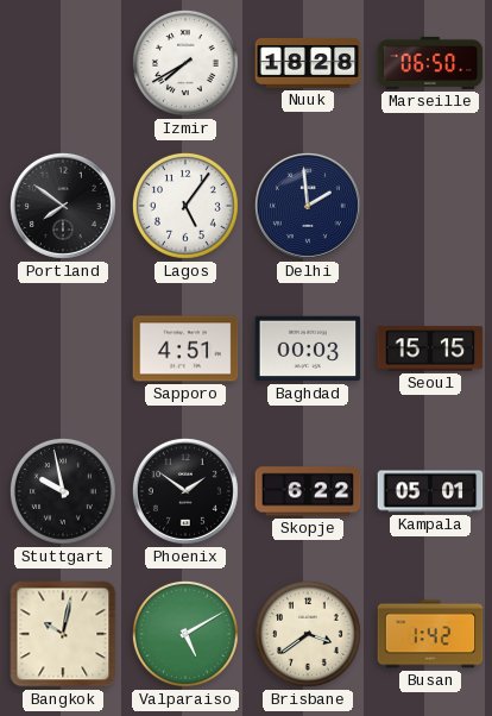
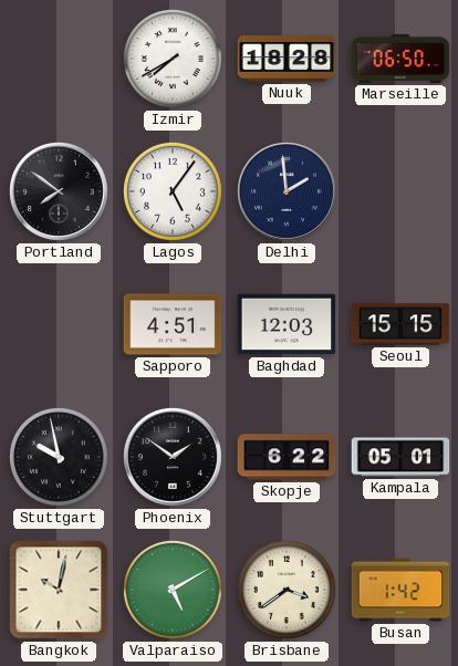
Baghdad: 00:03 -> 12:03
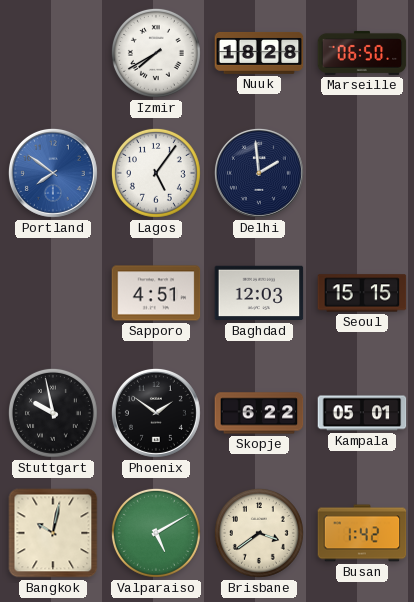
Portland dial: black -> blue
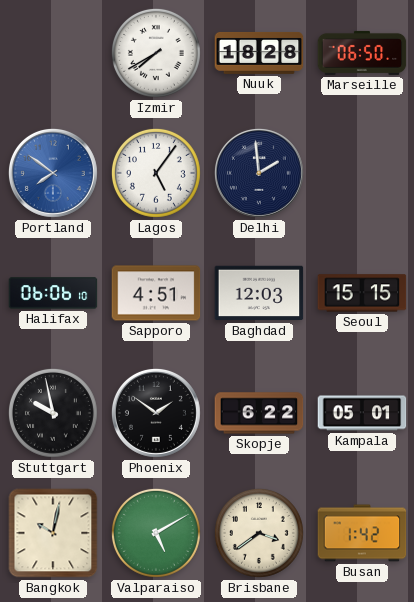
Halifax: none -> 06:06
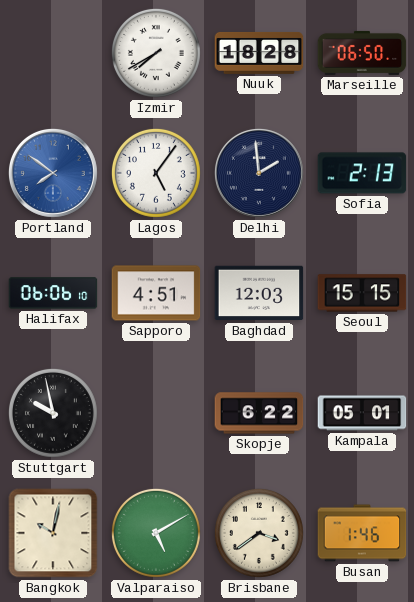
Sofia: none -> 2:13
Phoenix: 1:51 -> none
Busan: 1:42 -> 1:46
